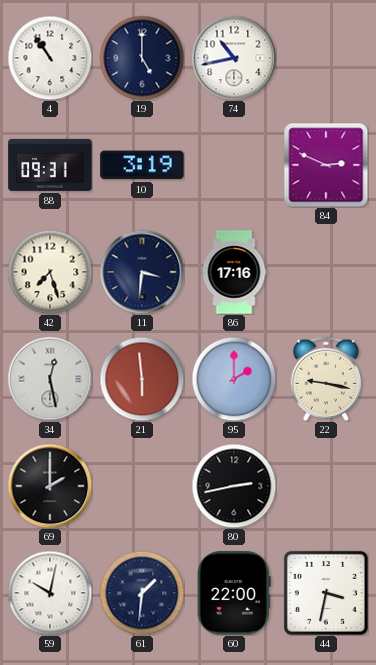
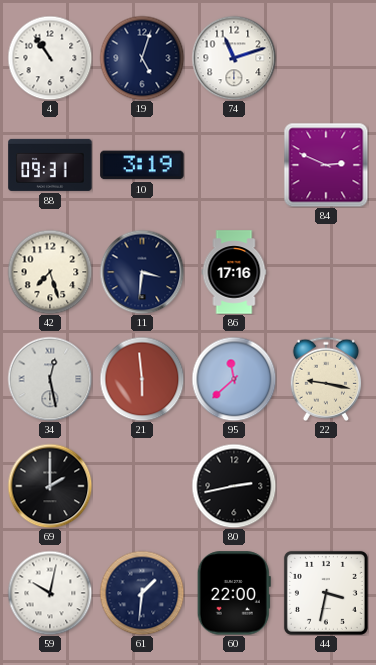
19: 5:00 -> 5:03
74: 10:43 -> 11:12
95: 2:00 -> 11:38
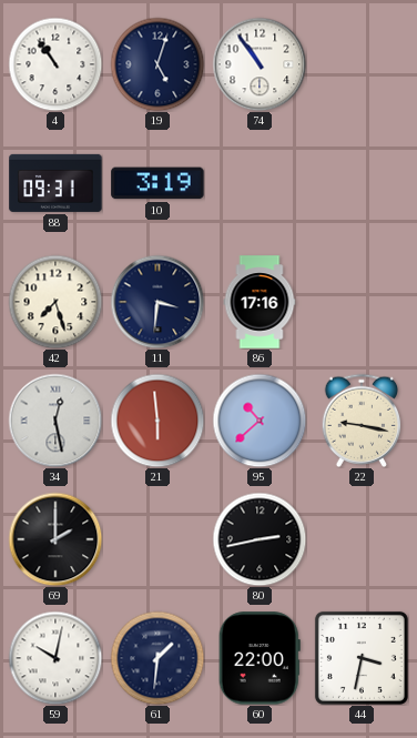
74: 11:12 -> 10:54
84: 2:49 -> none
95: 11:38 -> 10:38
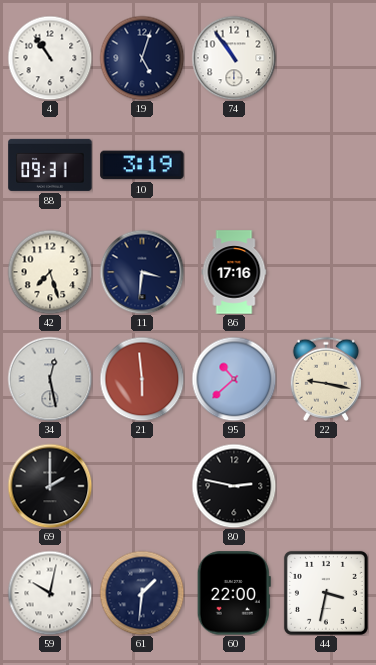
80: 2:43 -> 2:47
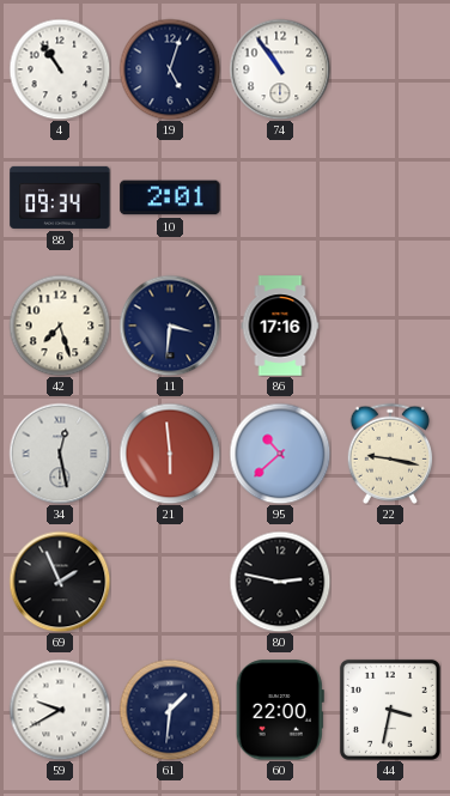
88: 09:31 -> 09:34
10: 3:19 -> 2:01
69: 2:00 -> 1:56
59: 10:02 -> 9:40
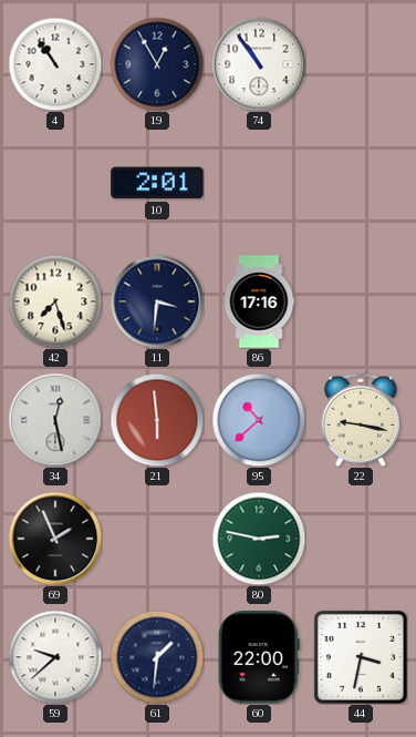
19: 5:03 -> 12:55
88: 09:34 -> none
80 dial: black -> green
59: 9:40 -> 9:38
